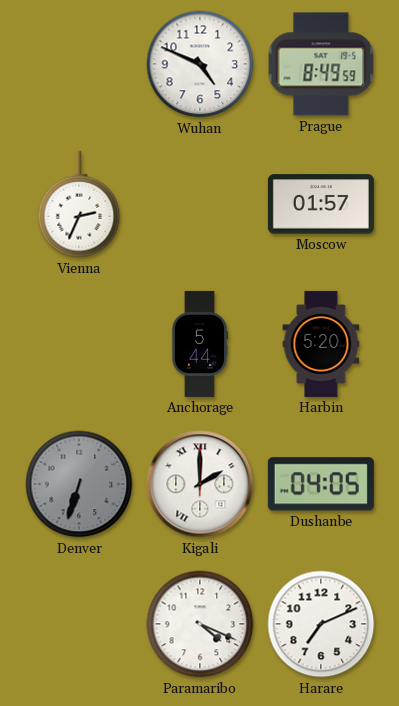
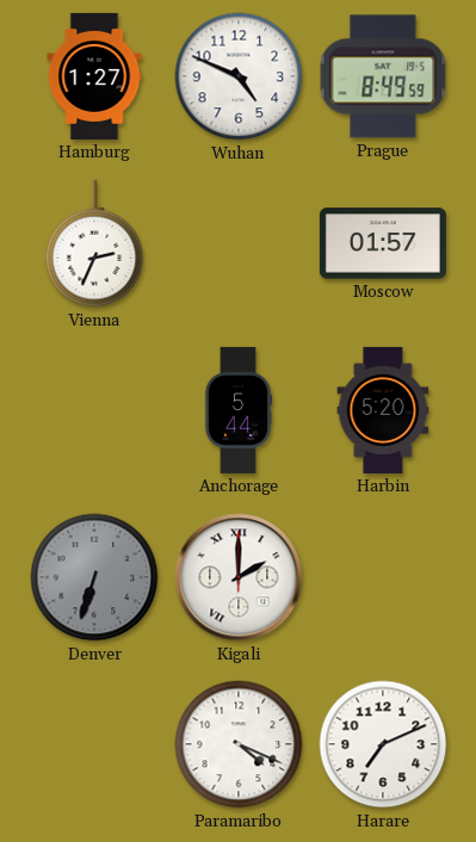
Hamburg: none -> 1:27
Dushanbe: 04:05 -> none
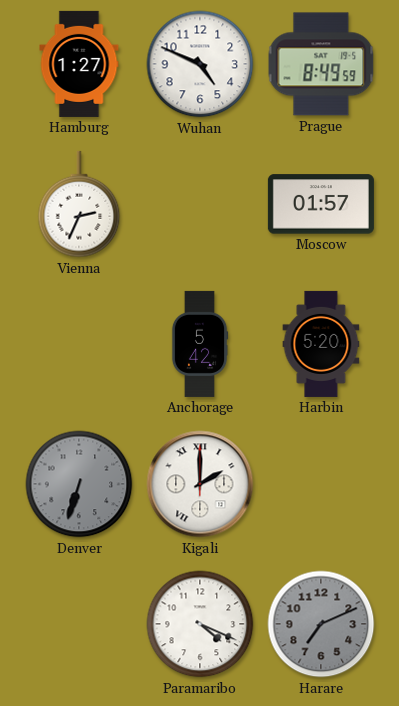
Anchorage: 5:44 -> 5:42
Harare dial: white -> grey
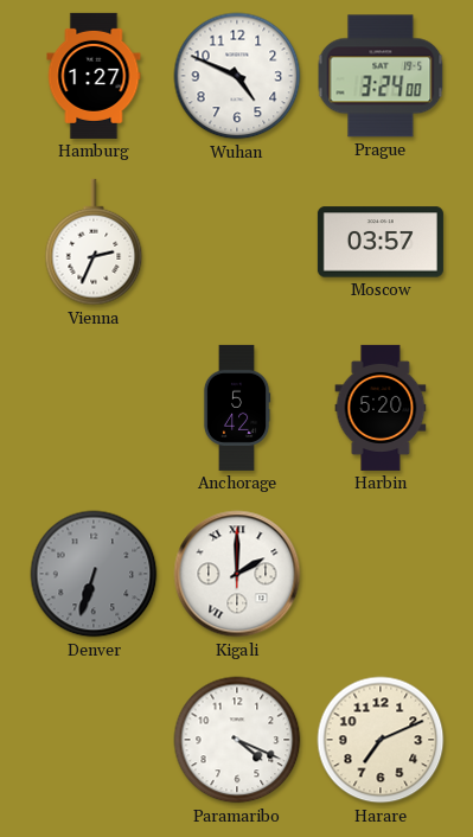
Prague: 8:49 -> 3:24
Moscow: 01:57 -> 03:57
Harare dial: grey -> cream
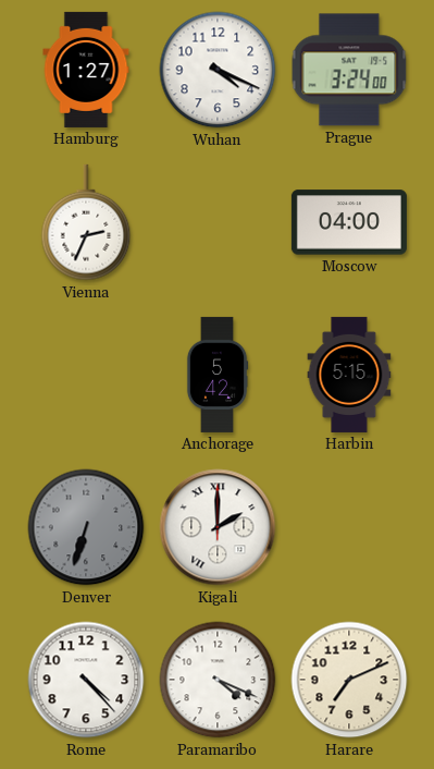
Wuhan: 4:49 -> 4:19
Moscow: 03:57 -> 04:00
Harbin: 5:20 -> 5:15
Rome: none -> 4:23
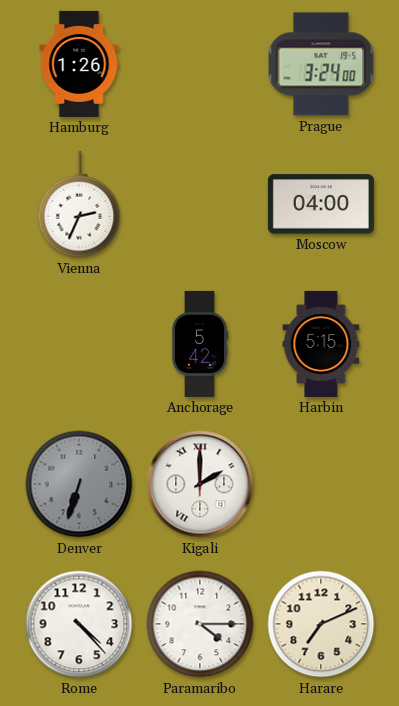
Hamburg: 1:27 -> 1:26
Wuhan: 4:19 -> none
Paramaribo: 4:19 -> 4:15
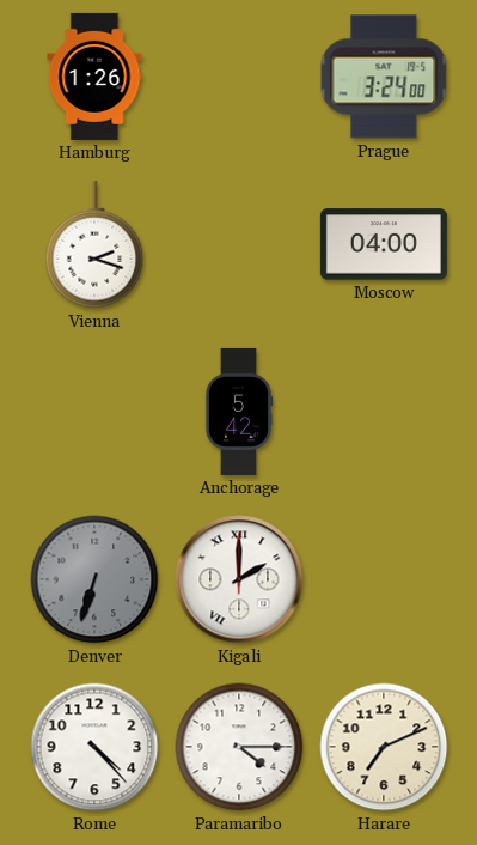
Vienna: 2:34 -> 2:18
Harbin: 5:15 -> none
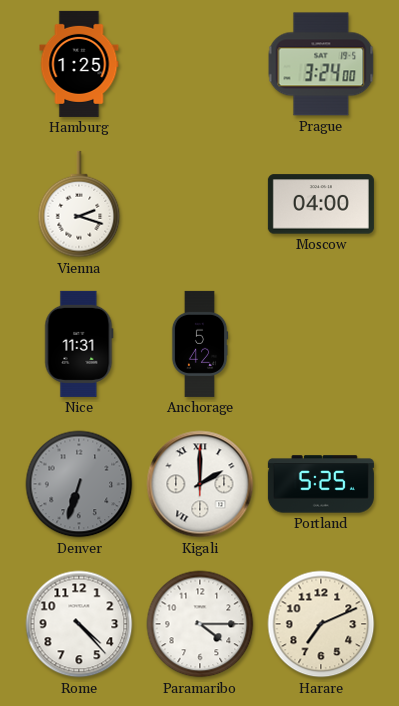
Hamburg: 1:26 -> 1:25
Nice: none -> 11:31
Portland: none -> 5:25
